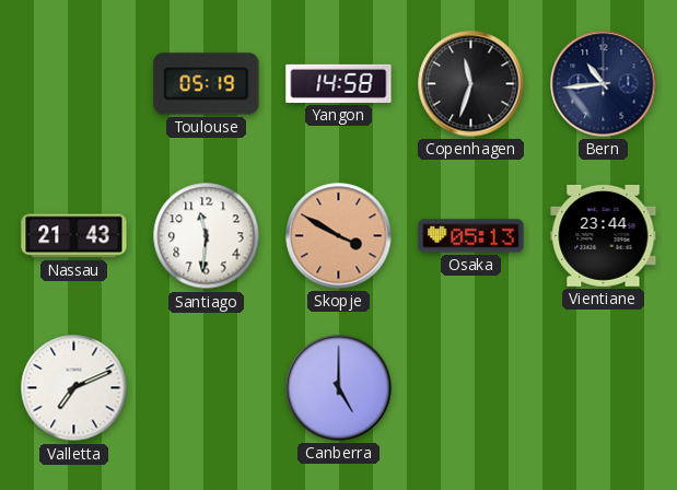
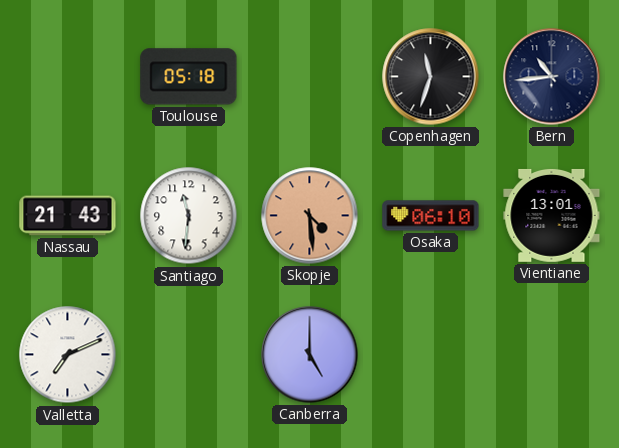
Toulouse: 05:19 -> 05:18
Yangon: 14:58 -> none
Skopje: 3:50 -> 4:29
Osaka: 05:13 -> 06:10
Vientiane: 23:44 -> 13:01
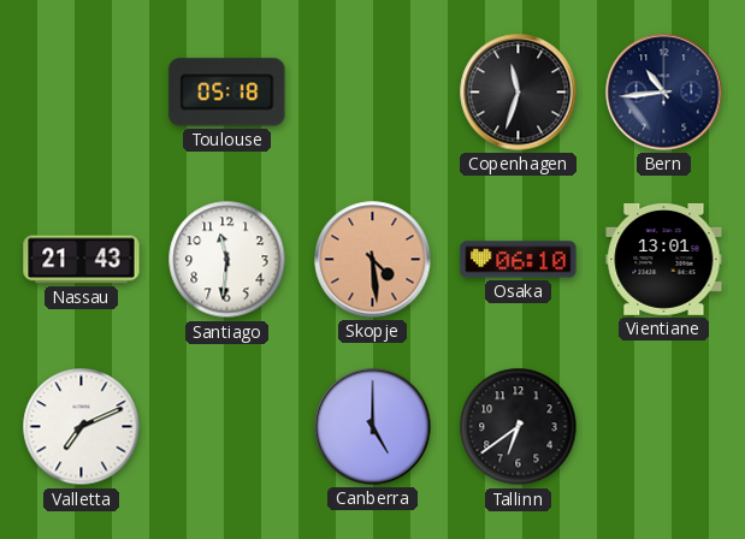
Tallinn: none -> 6:39
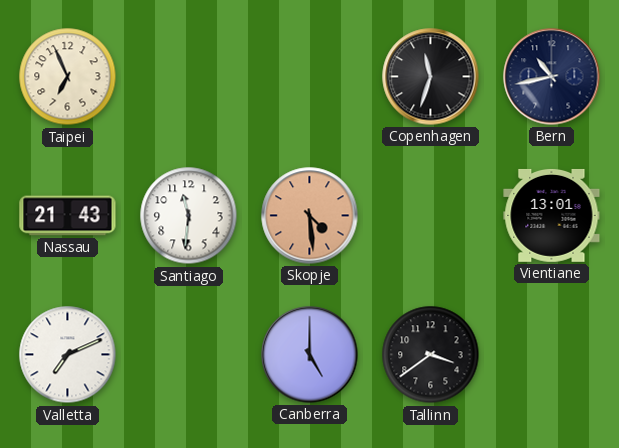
Taipei: none -> 6:56
Toulouse: 05:18 -> none
Bern: 10:44 -> 10:43
Osaka: 06:10 -> none
Tallinn: 6:39 -> 3:39
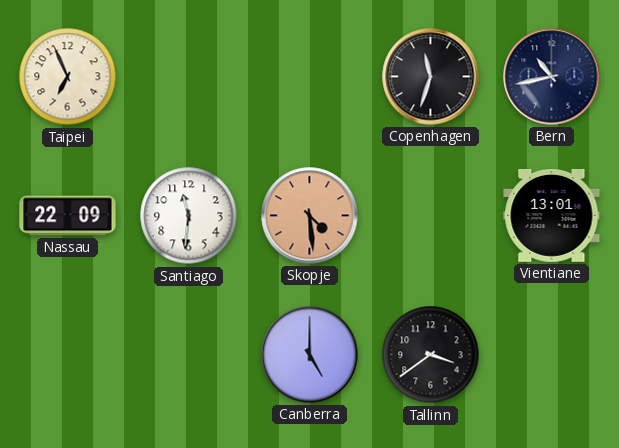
Nassau: 21:43 -> 22:09
Valletta: 7:11 -> none
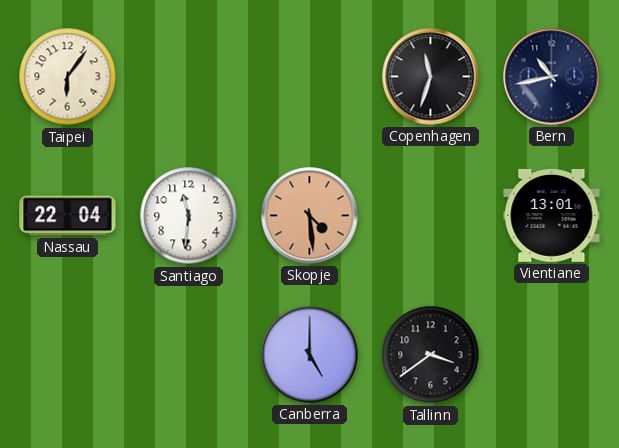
Taipei: 6:56 -> 6:06
Nassau: 22:09 -> 22:04
